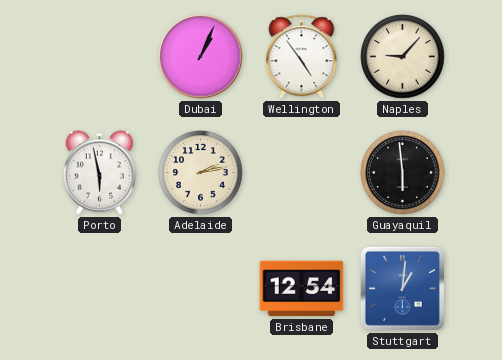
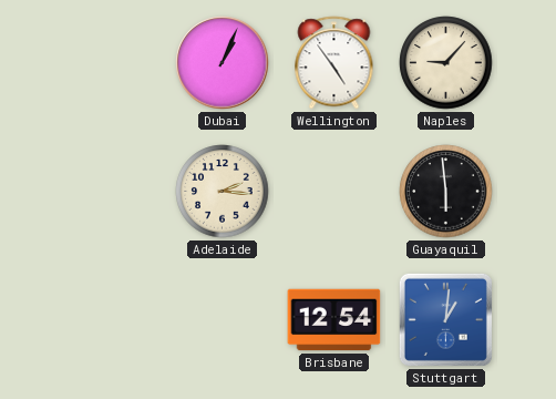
Porto: 5:58 -> none
Adelaide: 2:13 -> 2:16
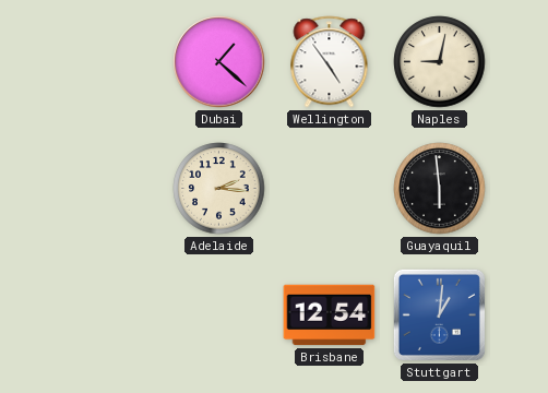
Dubai: 1:04 -> 1:22
Naples: 9:07 -> 9:02
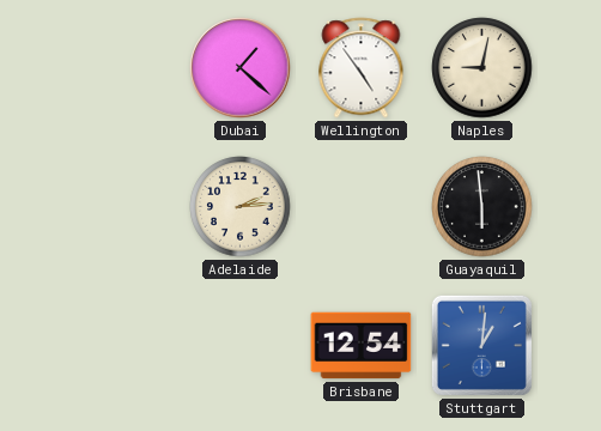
Adelaide: 2:16 -> 2:14
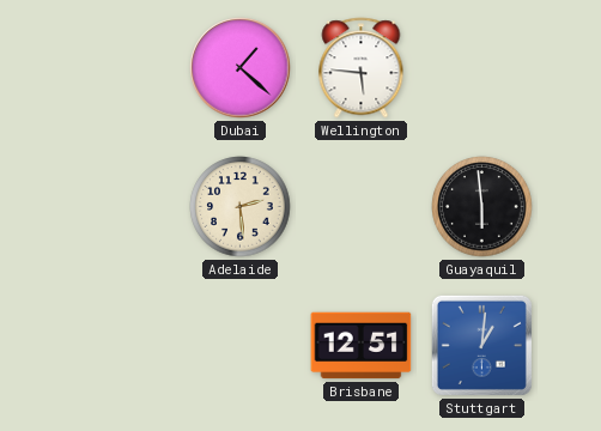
Wellington: 4:54 -> 5:46
Naples: 9:02 -> none
Adelaide: 2:14 -> 2:29
Brisbane: 12:54 -> 12:51
